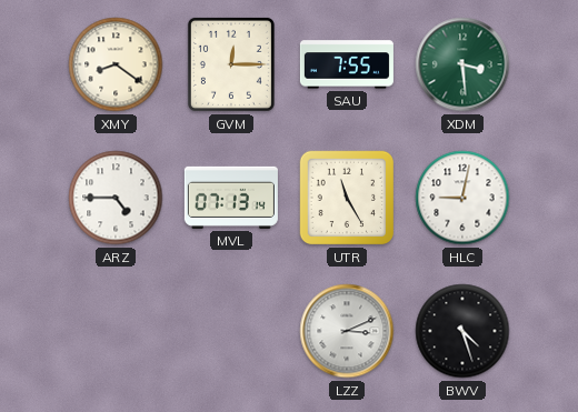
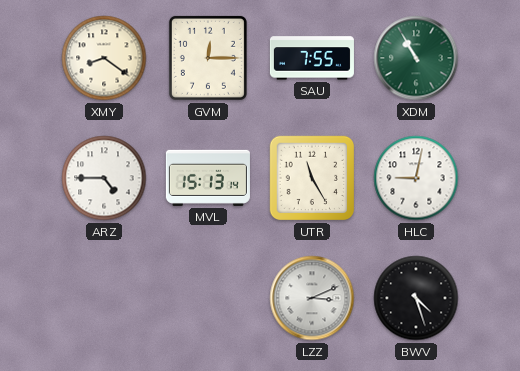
XDM: 3:29 -> 10:55
MVL: 07:13 -> 15:13
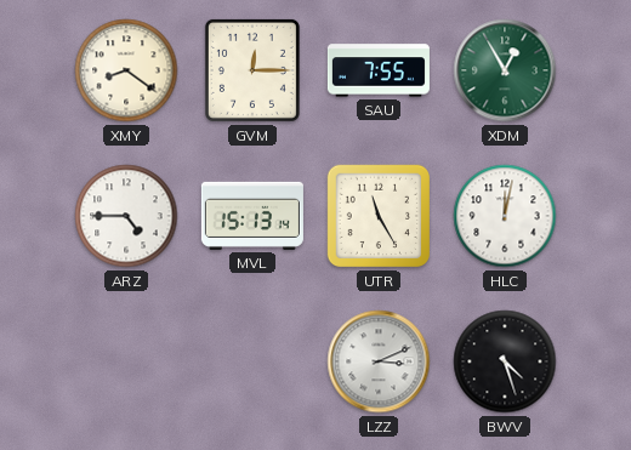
XDM: 10:55 -> 12:55
HLC: 9:02 -> 12:02
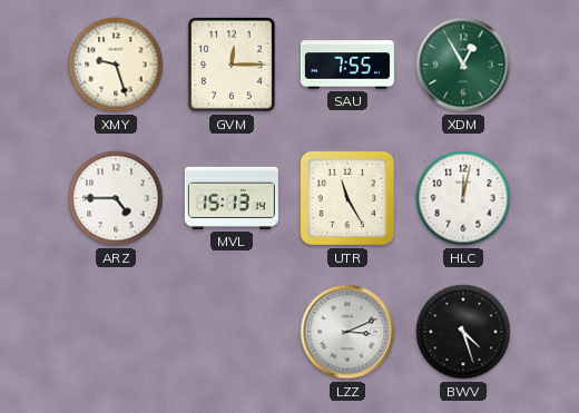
XMY: 8:21 -> 9:27
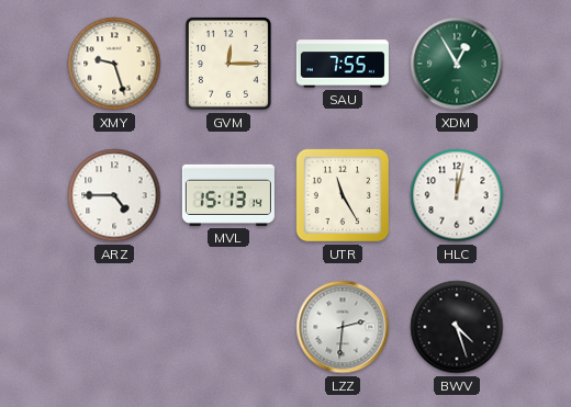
LZZ: 3:11 -> 2:31
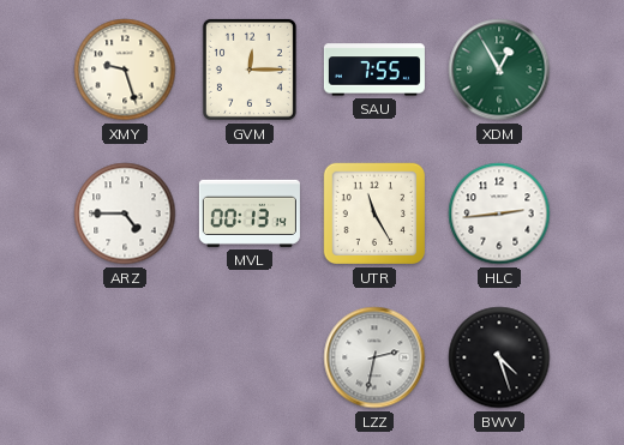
MVL: 15:13 -> 00:13
HLC: 12:02 -> 2:44
LZZ: 2:31 -> 2:32
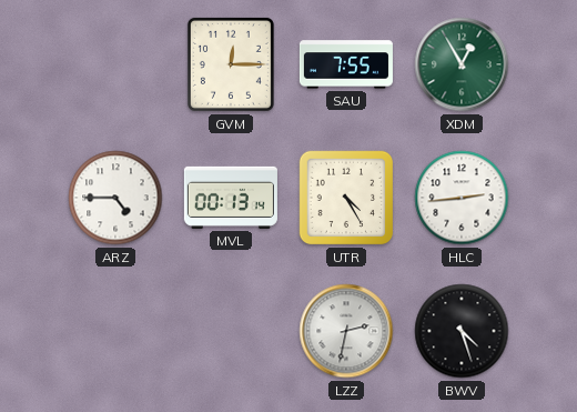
XMY: 9:27 -> none
UTR: 11:25 -> 4:25
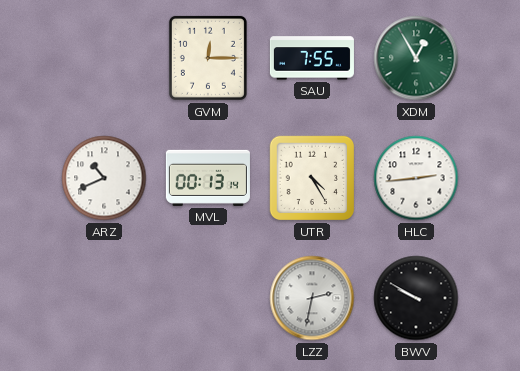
ARZ: 4:45 -> 10:41
BWV: 4:27 -> 9:50
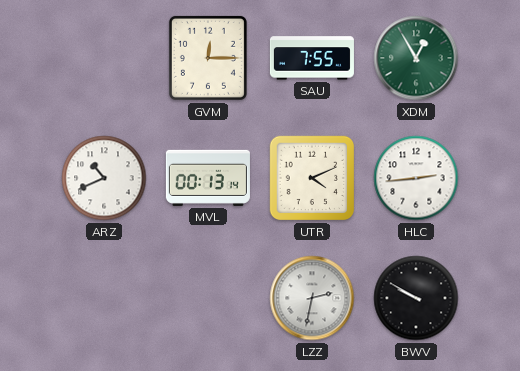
UTR: 4:25 -> 4:11
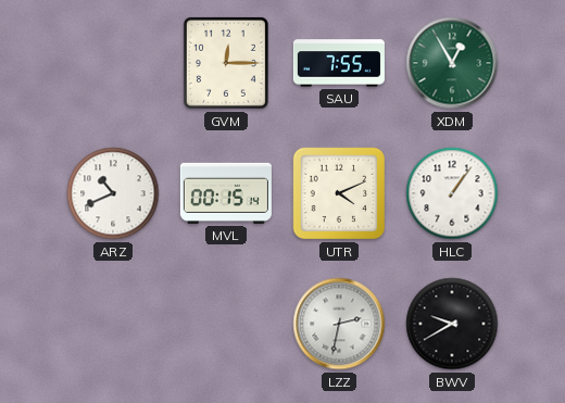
MVL: 00:13 -> 00:15
HLC: 2:44 -> 1:06
BWV: 9:50 -> 9:40
